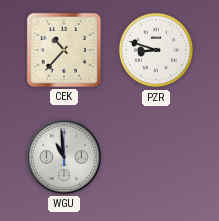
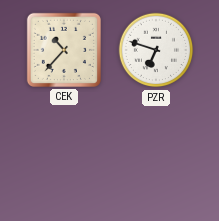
PZR: 8:48 -> 6:48
WGU: 10:59 -> none
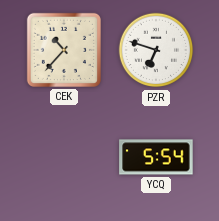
YCQ: none -> 5:54
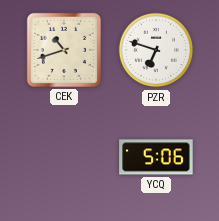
CEK: 10:37 -> 10:42
YCQ: 5:54 -> 5:06
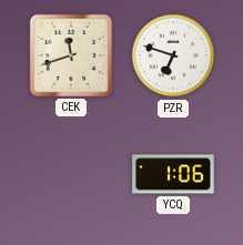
CEK: 10:42 -> 11:42
YCQ: 5:06 -> 1:06
